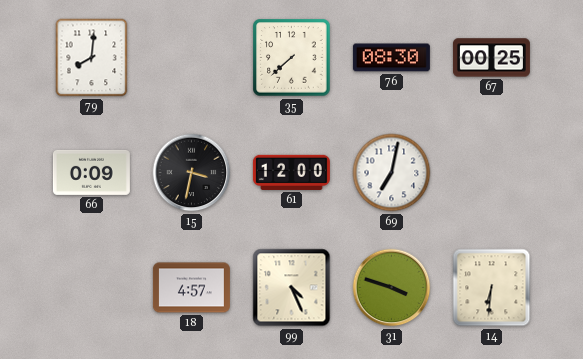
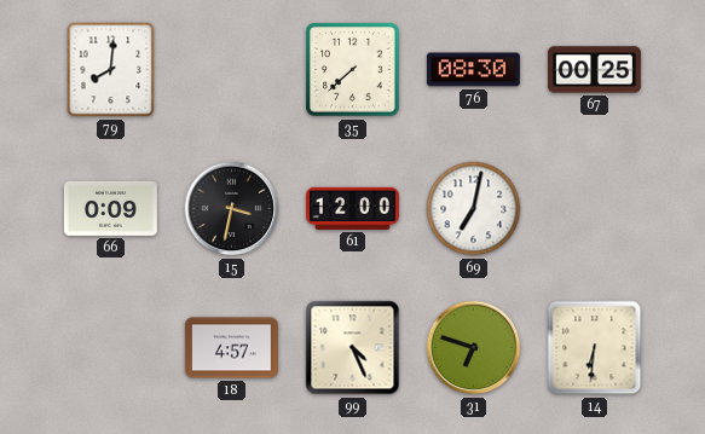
31: 3:48 -> 6:48
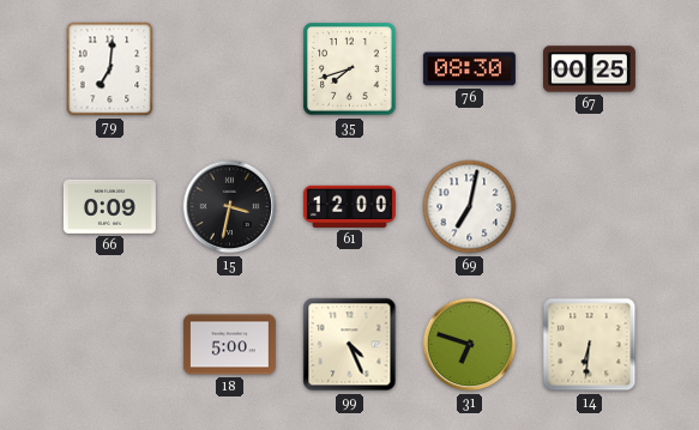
79: 8:01 -> 7:01
35: 7:38 -> 7:42
18: 4:57 -> 5:00
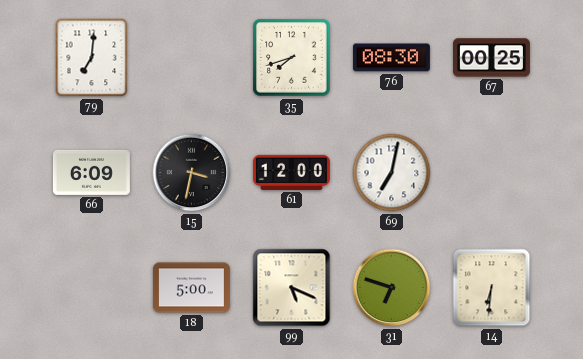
66: 0:09 -> 6:09
99: 4:26 -> 5:19
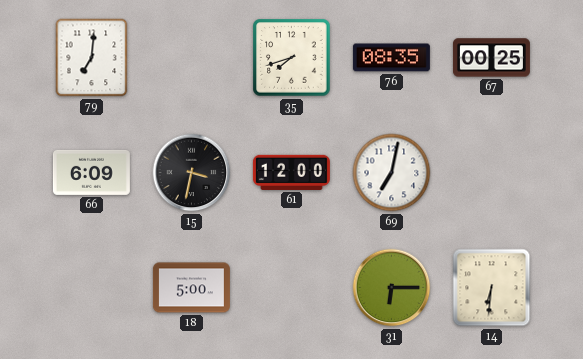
76: 08:30 -> 08:35
99: 5:19 -> none
31: 6:48 -> 6:15
